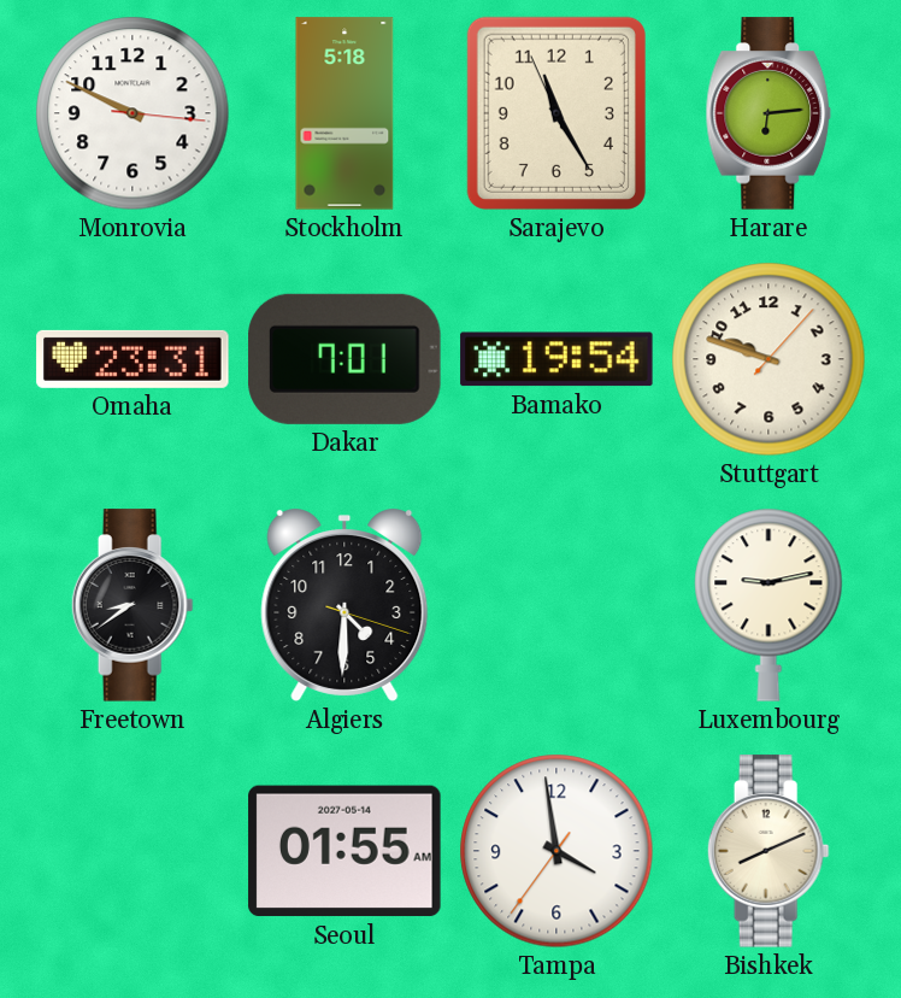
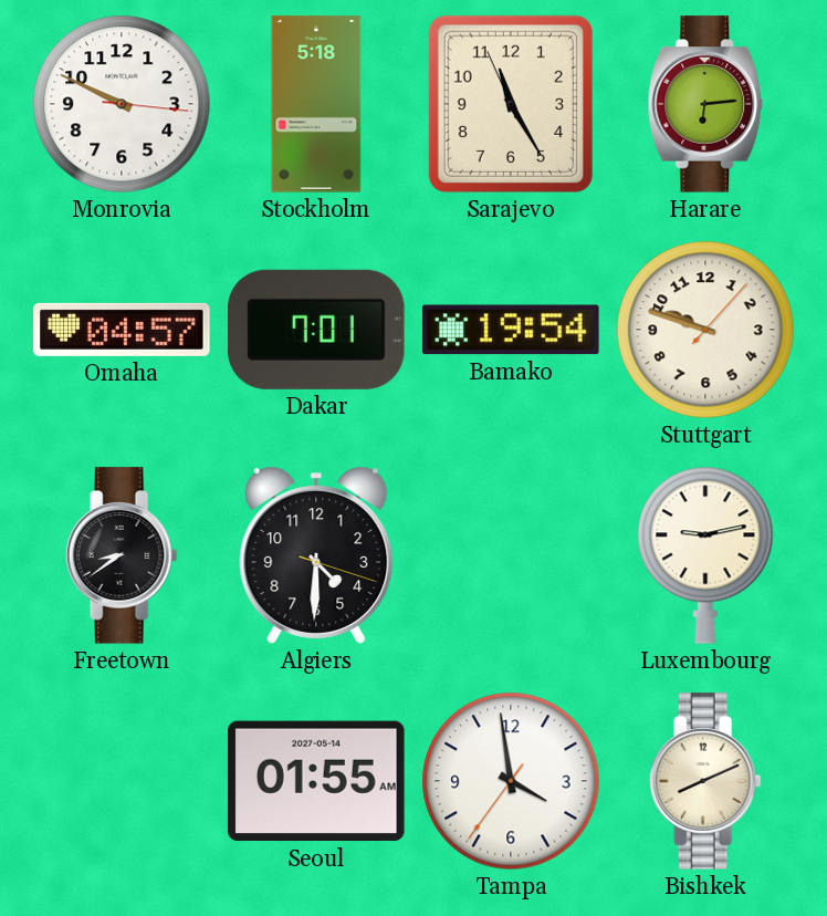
Omaha: 23:31 -> 04:57
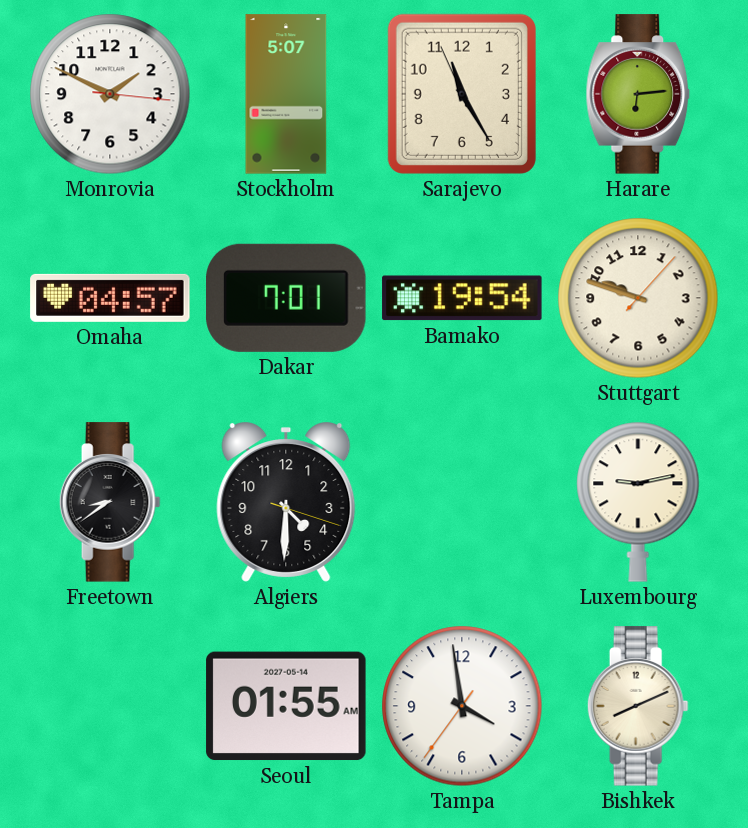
Monrovia: 9:49 -> 1:49
Stockholm: 5:18 -> 5:07
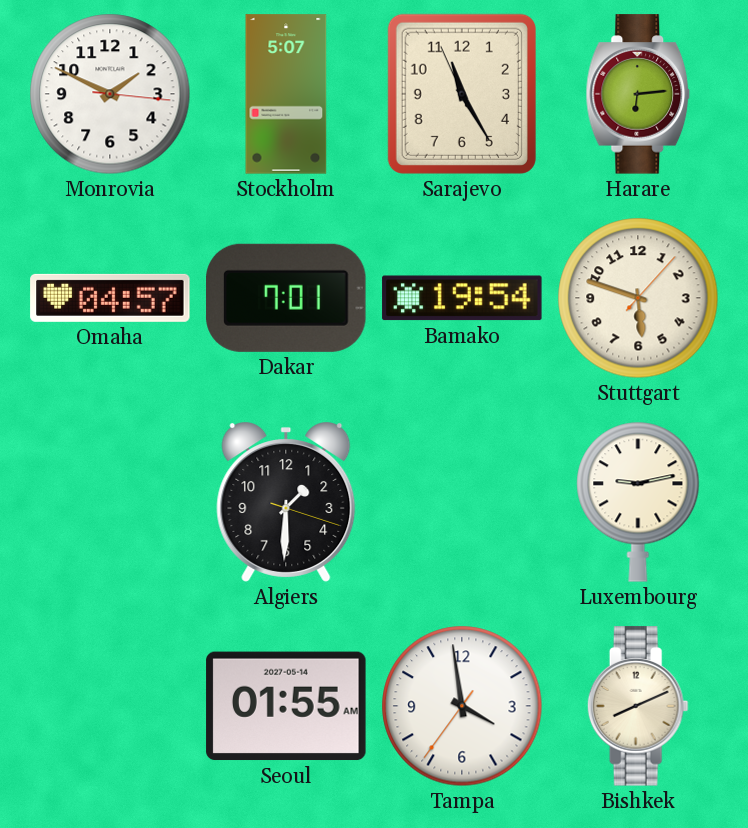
Stuttgart: 9:48 -> 5:48
Freetown: 8:39 -> none
Algiers: 4:30 -> 1:30
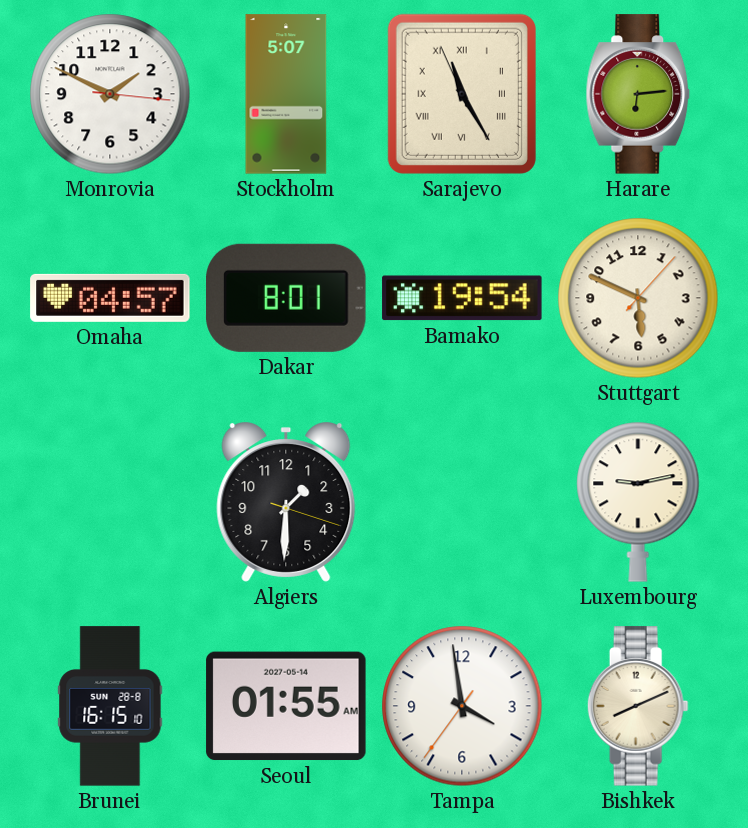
Sarajevo numerals: Arabic -> Roman
Dakar: 7:01 -> 8:01
Stuttgart: 5:48 -> 5:49
Brunei: none -> 16:15
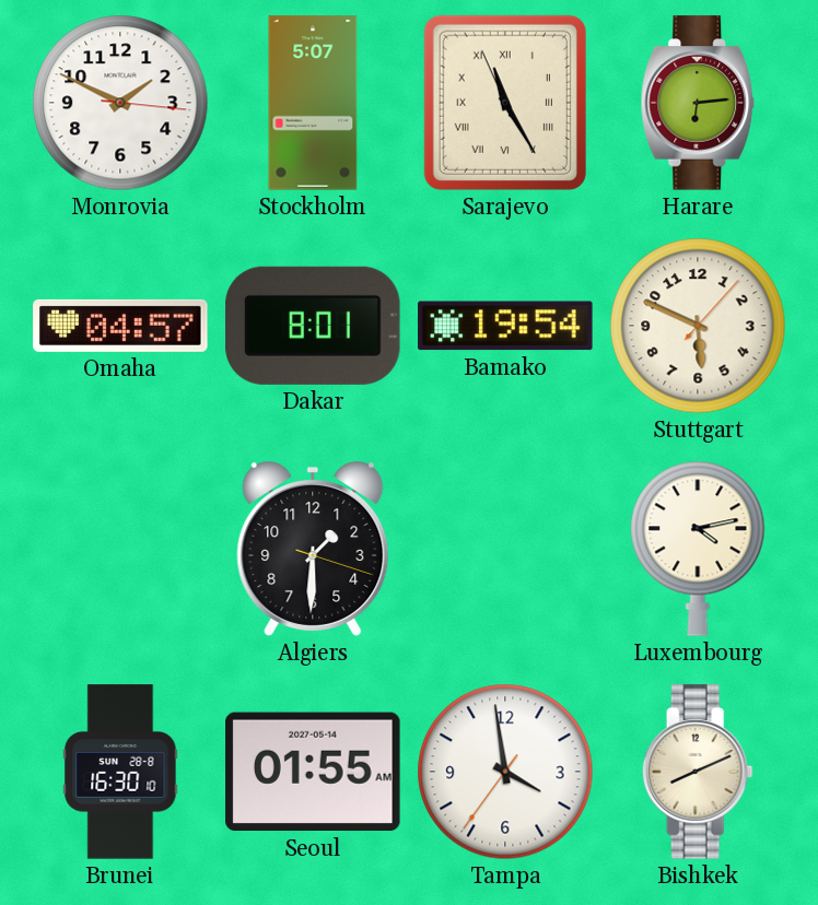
Luxembourg: 9:13 -> 4:13
Brunei: 16:15 -> 16:30
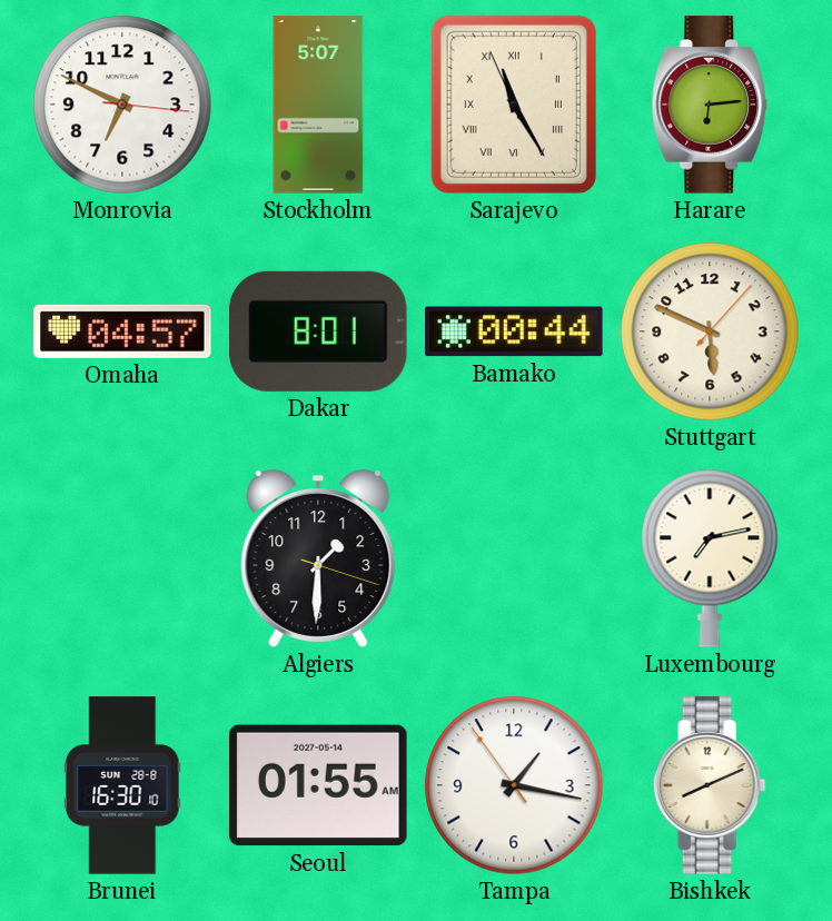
Monrovia: 1:49 -> 6:49
Bamako: 19:54 -> 00:44
Luxembourg: 4:13 -> 7:13
Tampa: 3:58 -> 1:16
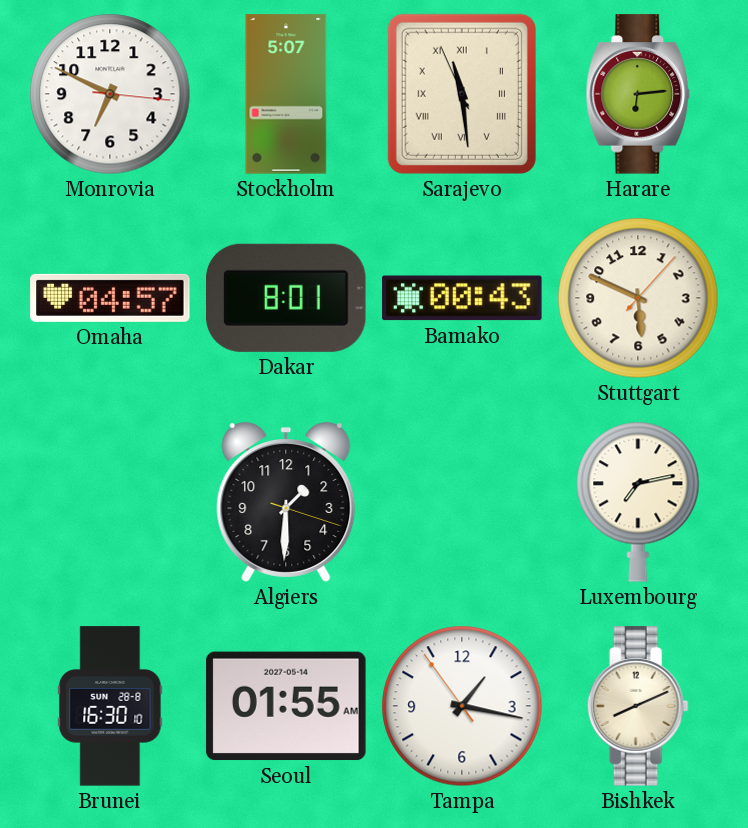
Sarajevo: 11:24 -> 11:28
Bamako: 00:44 -> 00:43
